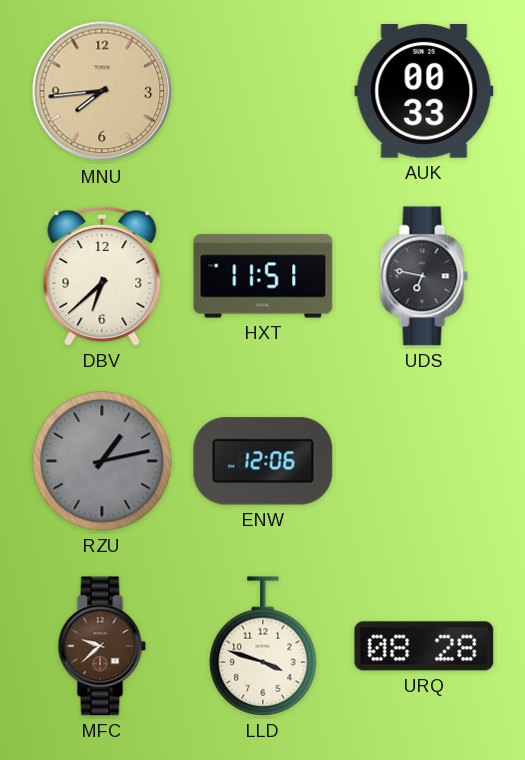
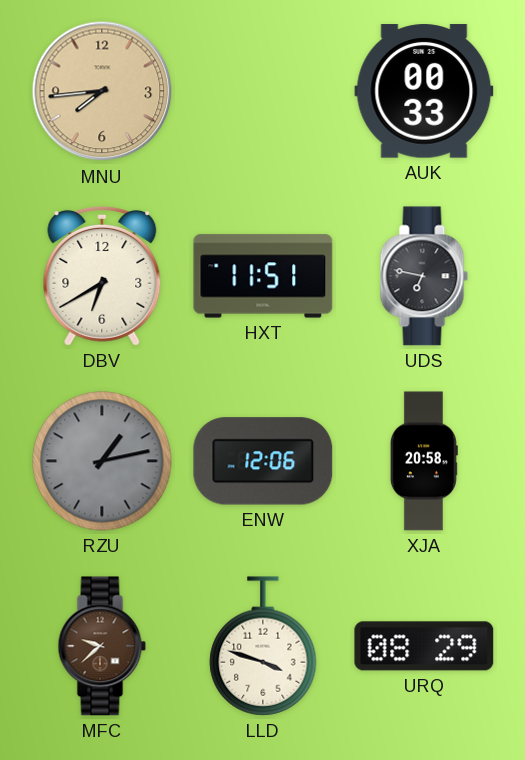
DBV: 6:38 -> 6:40
XJA: none -> 20:58
URQ: 08:28 -> 08:29
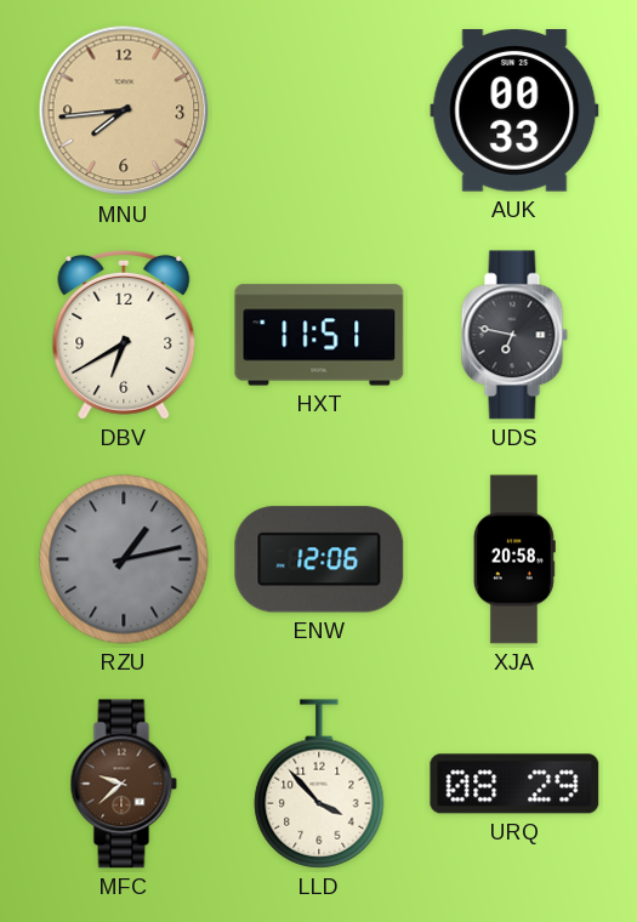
LLD: 3:48 -> 3:53
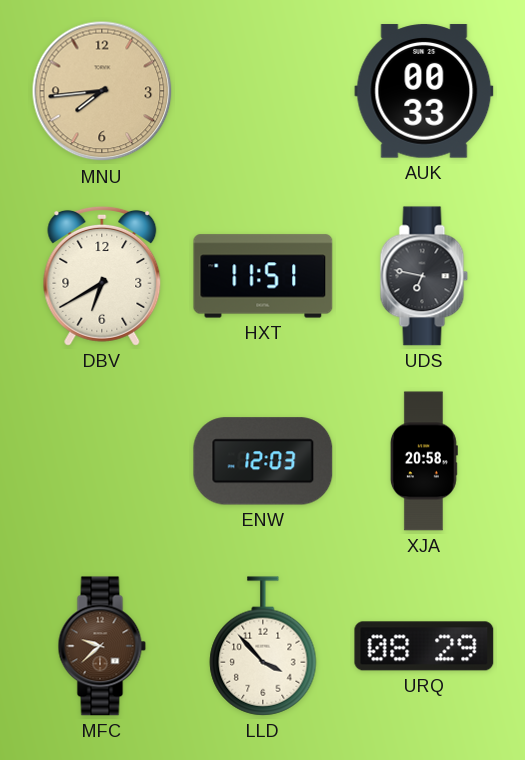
RZU: 1:13 -> none
ENW: 12:06 -> 12:03
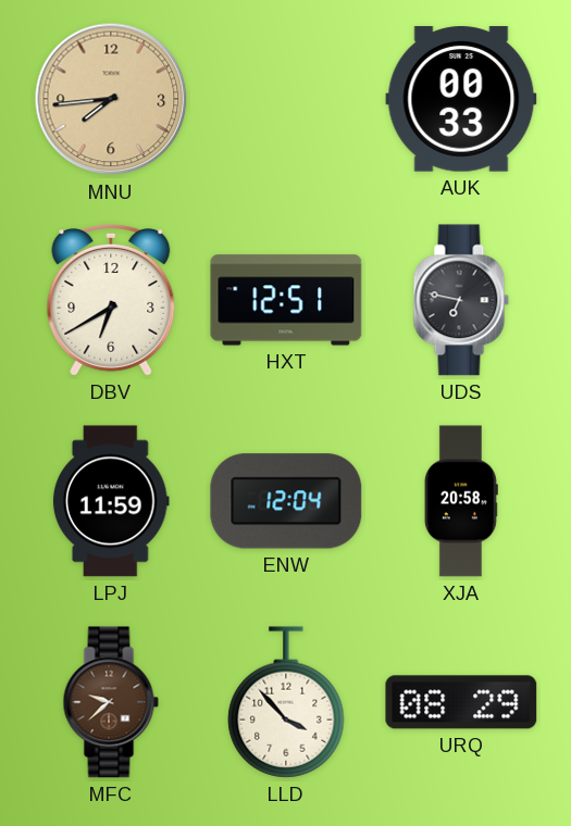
HXT: 11:51 -> 12:51
LPJ: none -> 11:59
ENW: 12:03 -> 12:04
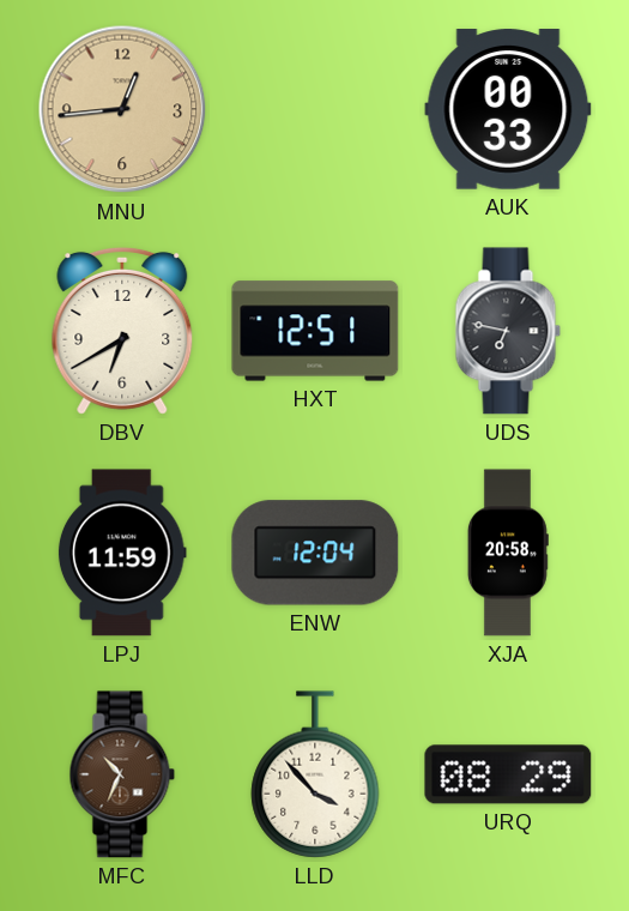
MNU: 7:44 -> 12:44
MFC: 9:38 -> 10:34
